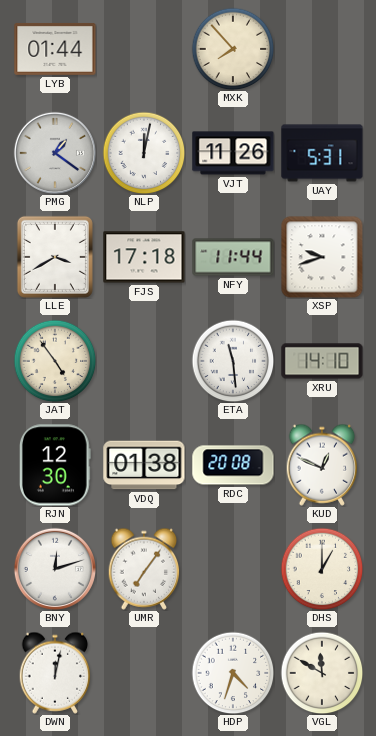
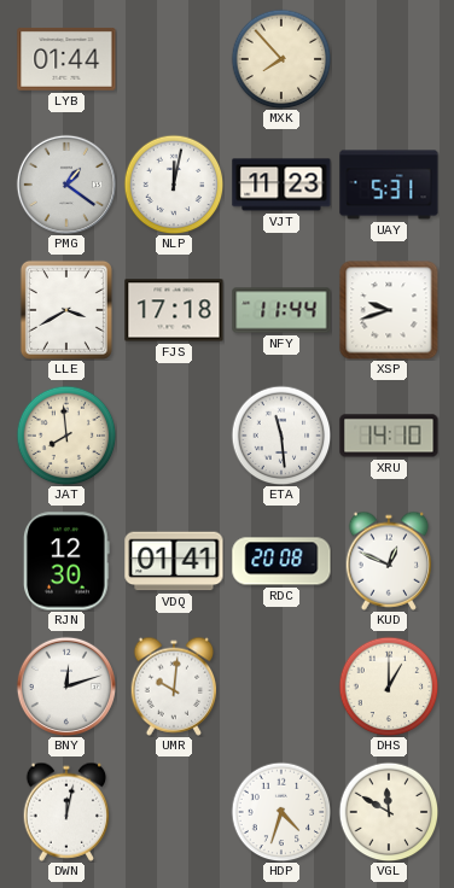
VJT: 11:26 -> 11:23
JAT: 4:54 -> 7:59
VDQ: 01:38 -> 01:41
UMR: 7:06 -> 10:01
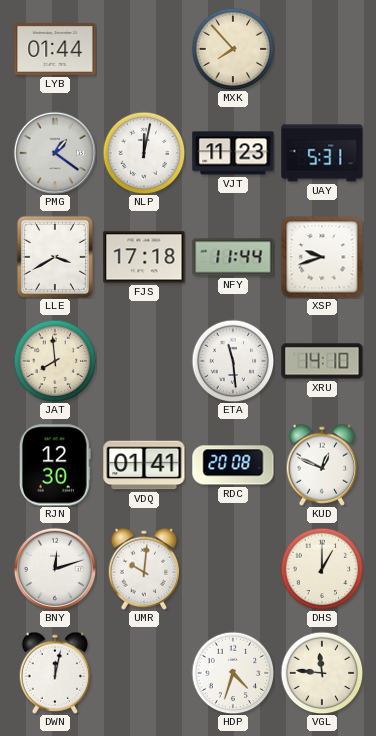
VGL: 11:50 -> 11:46
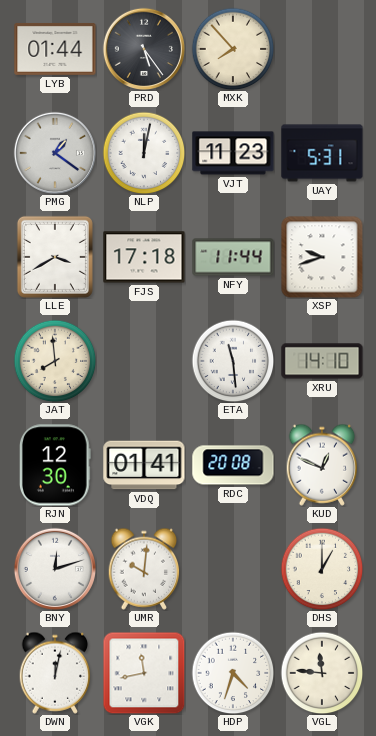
PRD: none -> 5:24
VGK: none -> 11:43
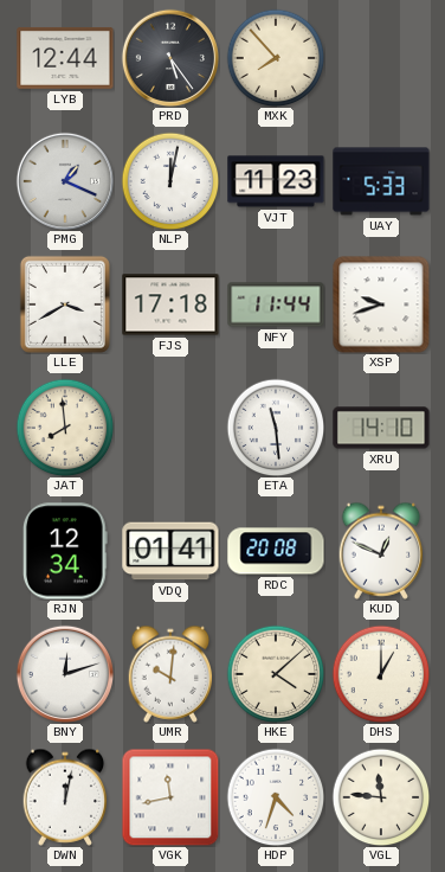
LYB: 01:44 -> 12:44
PMG: 1:21 -> 1:19
UAY: 5:31 -> 5:33
RJN: 12:30 -> 12:34
HKE: none -> 4:08
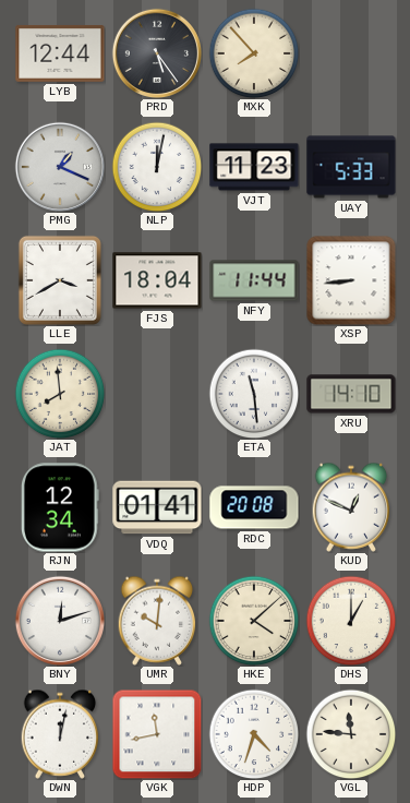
FJS: 17:18 -> 18:04
XSP: 9:42 -> 8:44
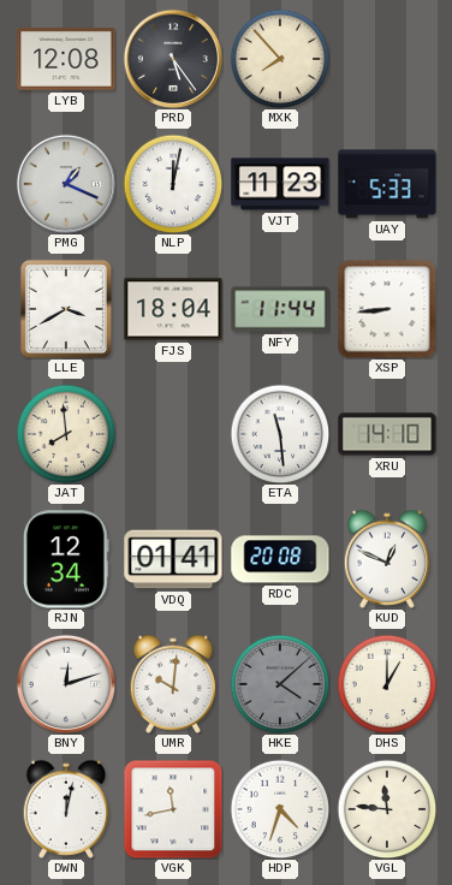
LYB: 12:44 -> 12:08
HKE dial: cream -> grey
